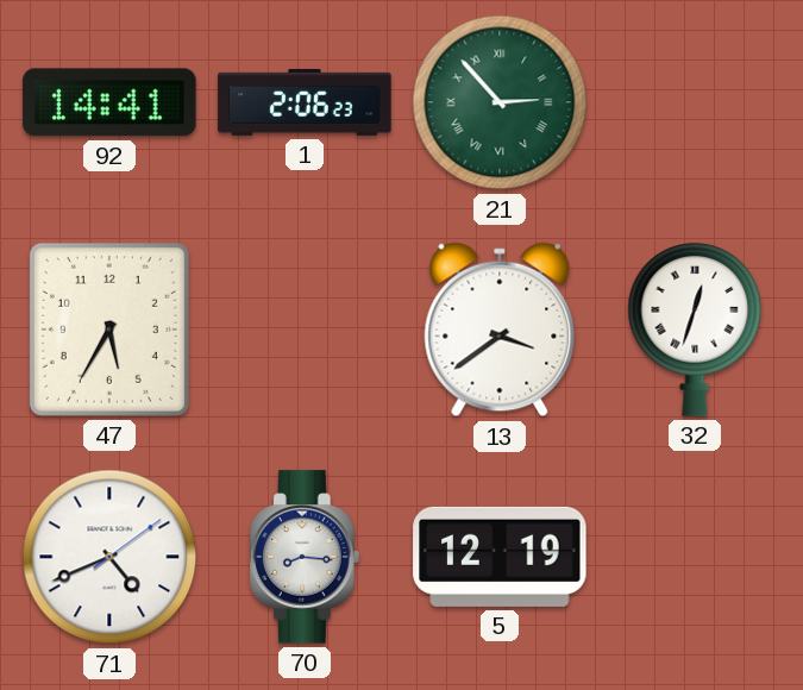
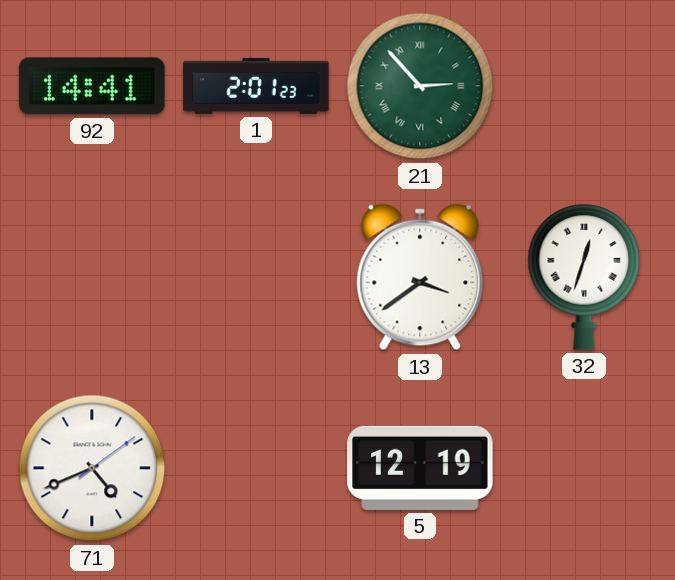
1: 2:06 -> 2:01
47: 5:35 -> none
70: 8:16 -> none
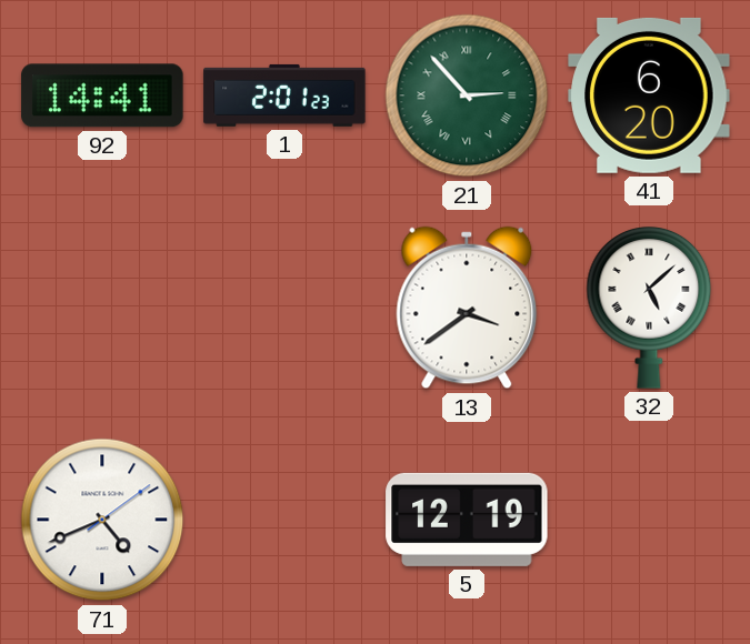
41: none -> 6:20
32: 12:33 -> 5:08
